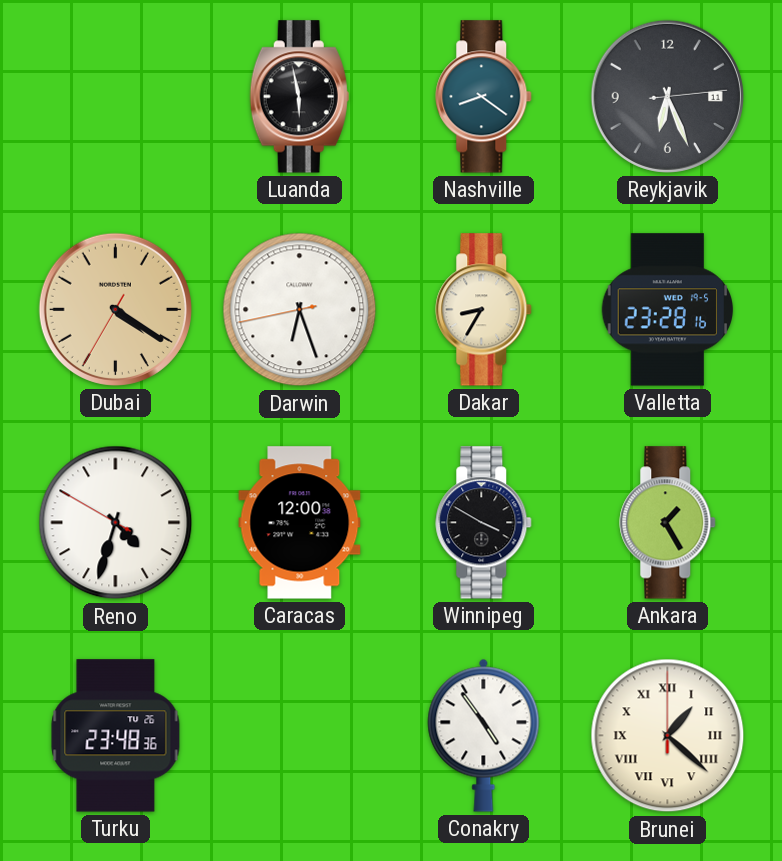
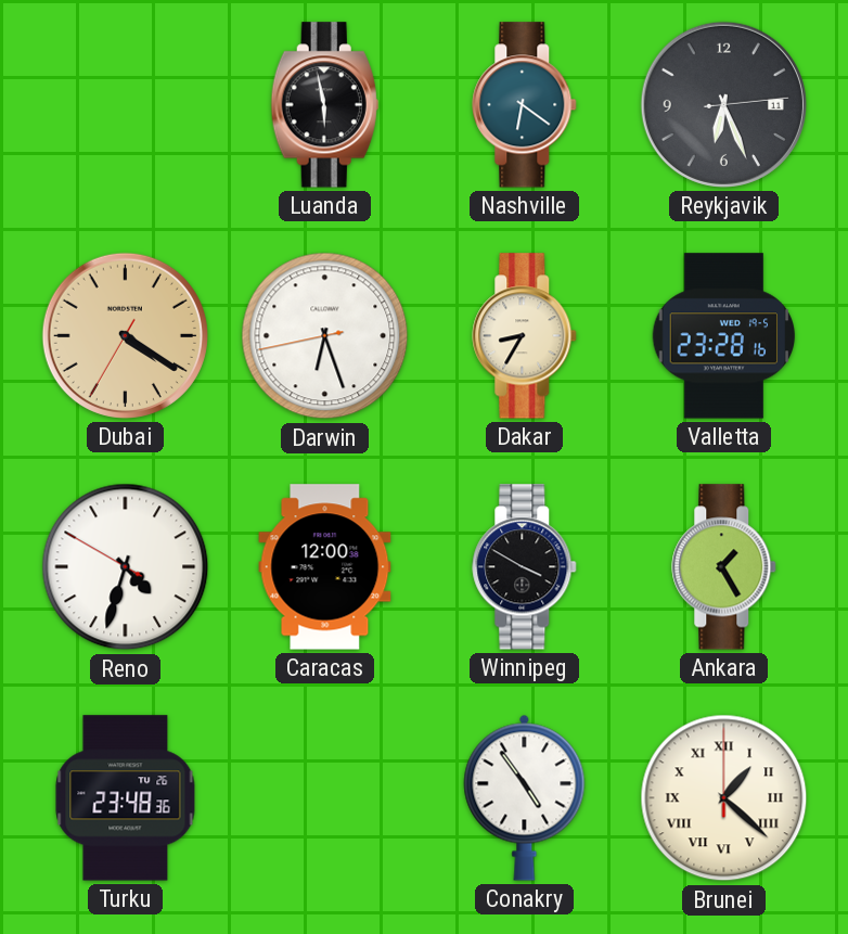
Nashville: 8:21 -> 6:21
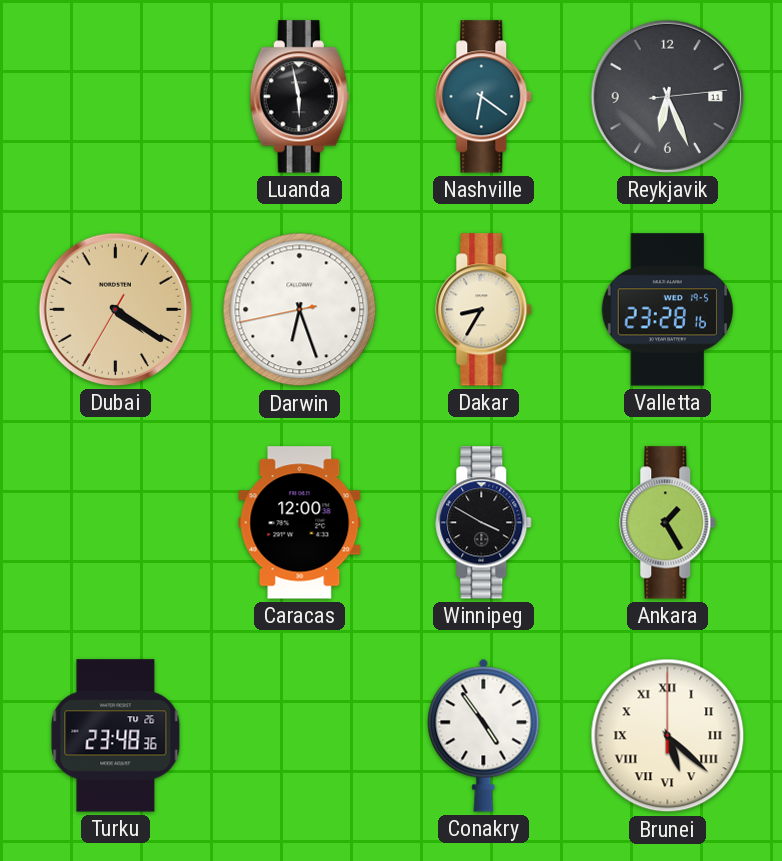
Reno: 4:32 -> none
Brunei: 1:22 -> 5:22
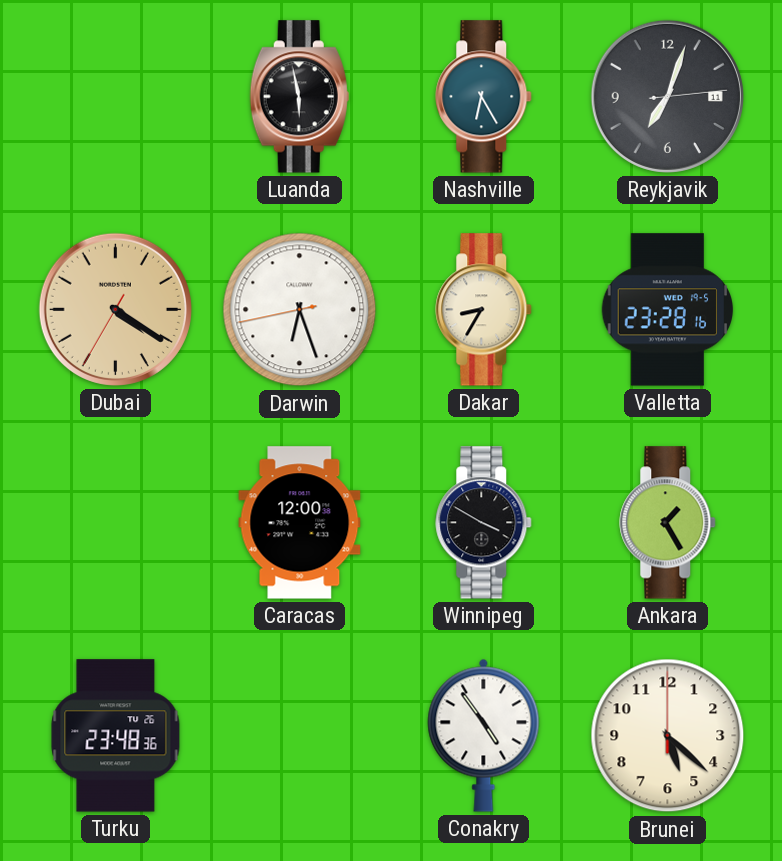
Nashville: 6:21 -> 6:25
Reykjavik: 6:26 -> 7:03
Brunei numerals: Roman -> Arabic
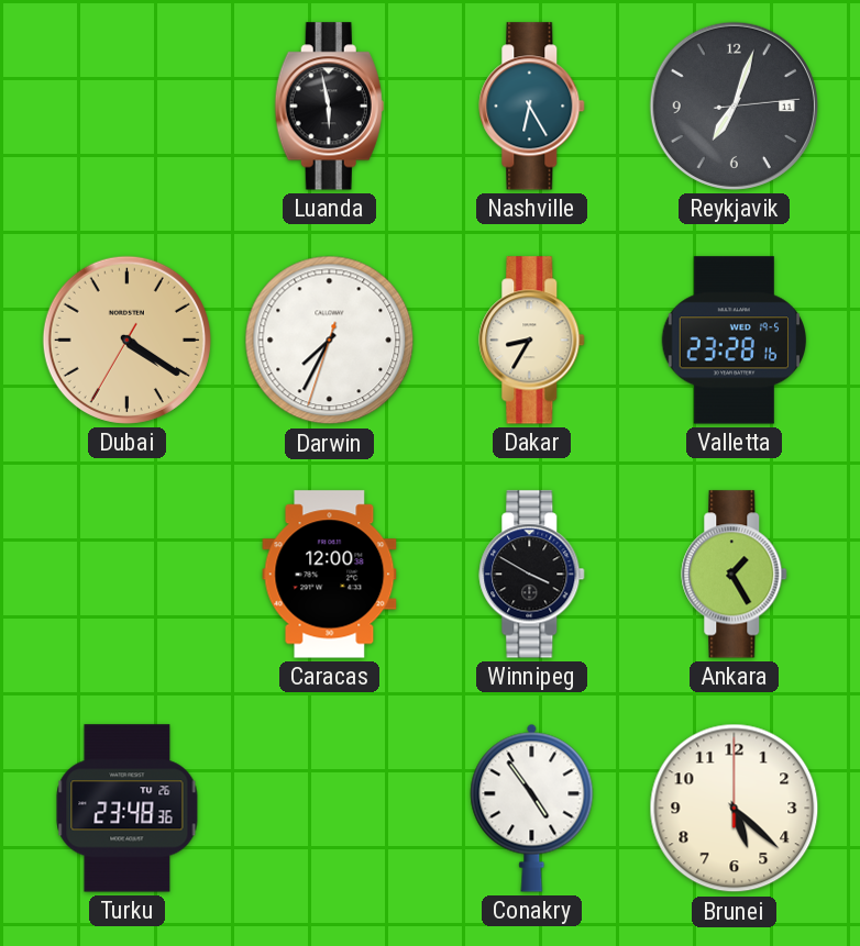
Darwin: 6:26 -> 7:34
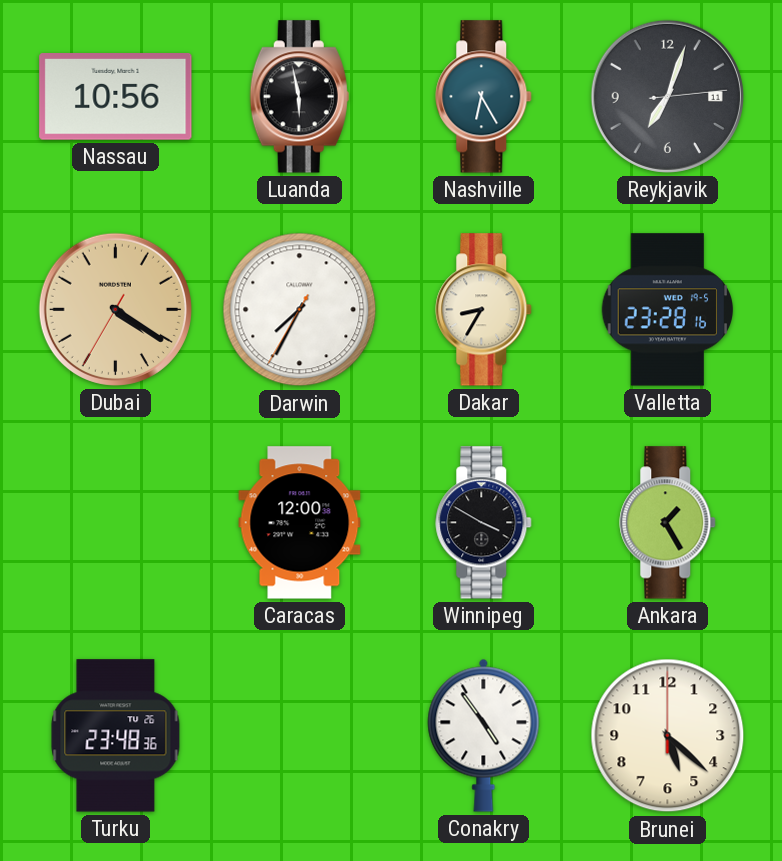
Nassau: none -> 10:56
Darwin: 7:34:33 -> 7:34:35
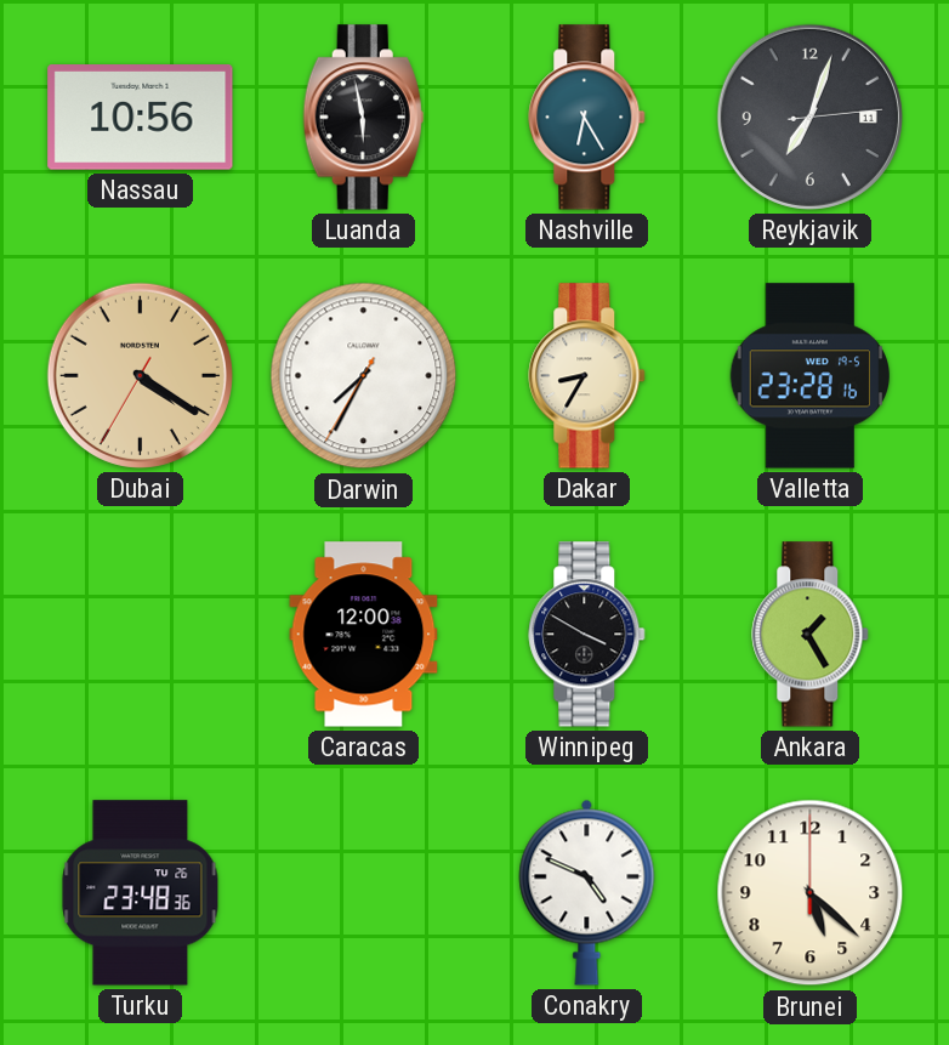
Conakry: 4:54 -> 4:49
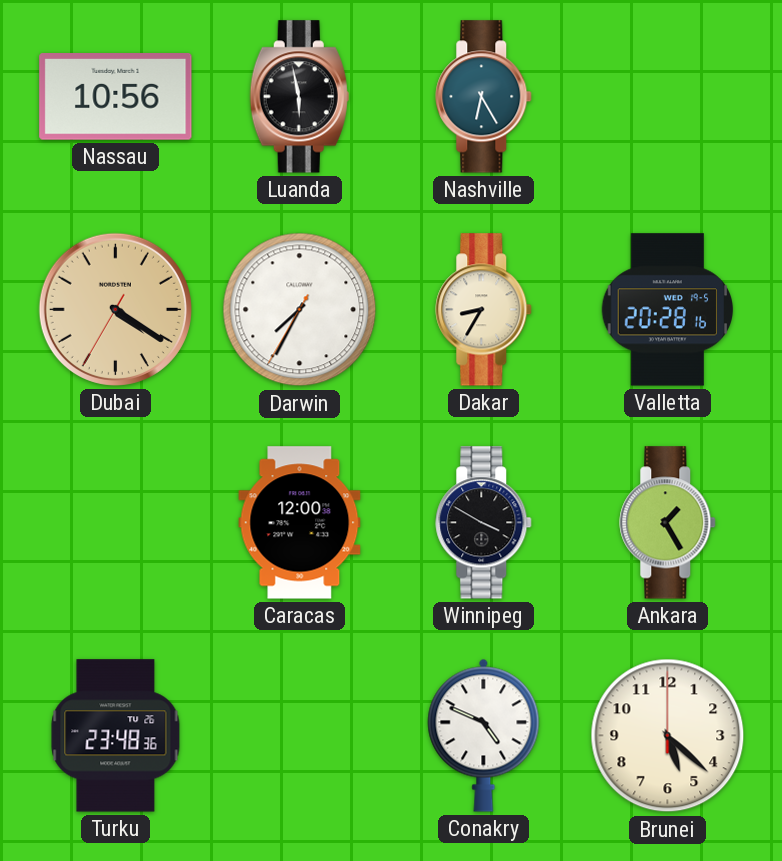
Reykjavik: 7:03 -> none
Valletta: 23:28 -> 20:28
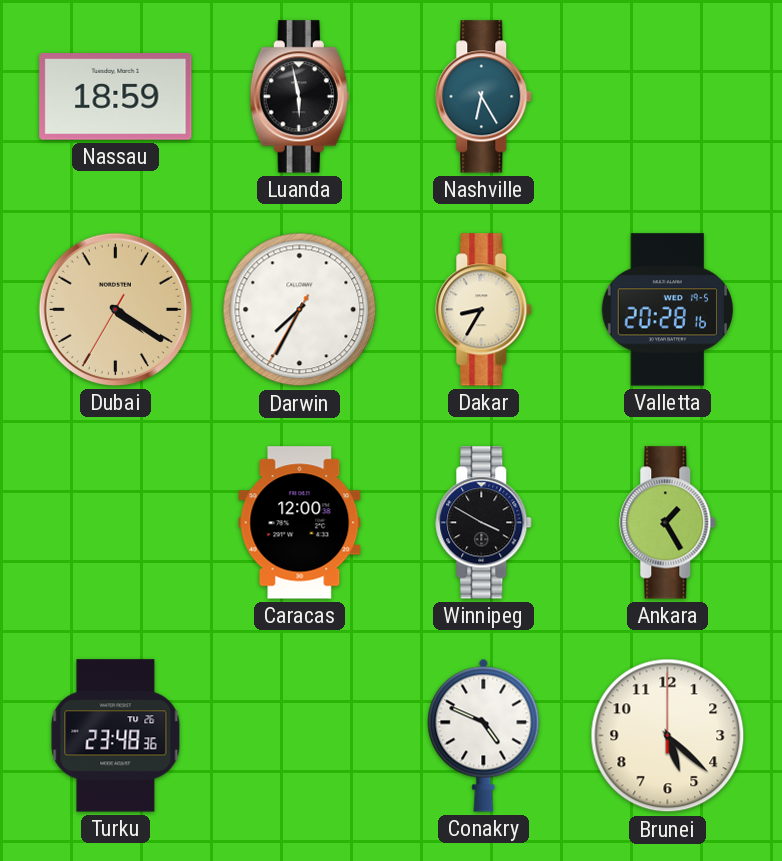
Nassau: 10:56 -> 18:59
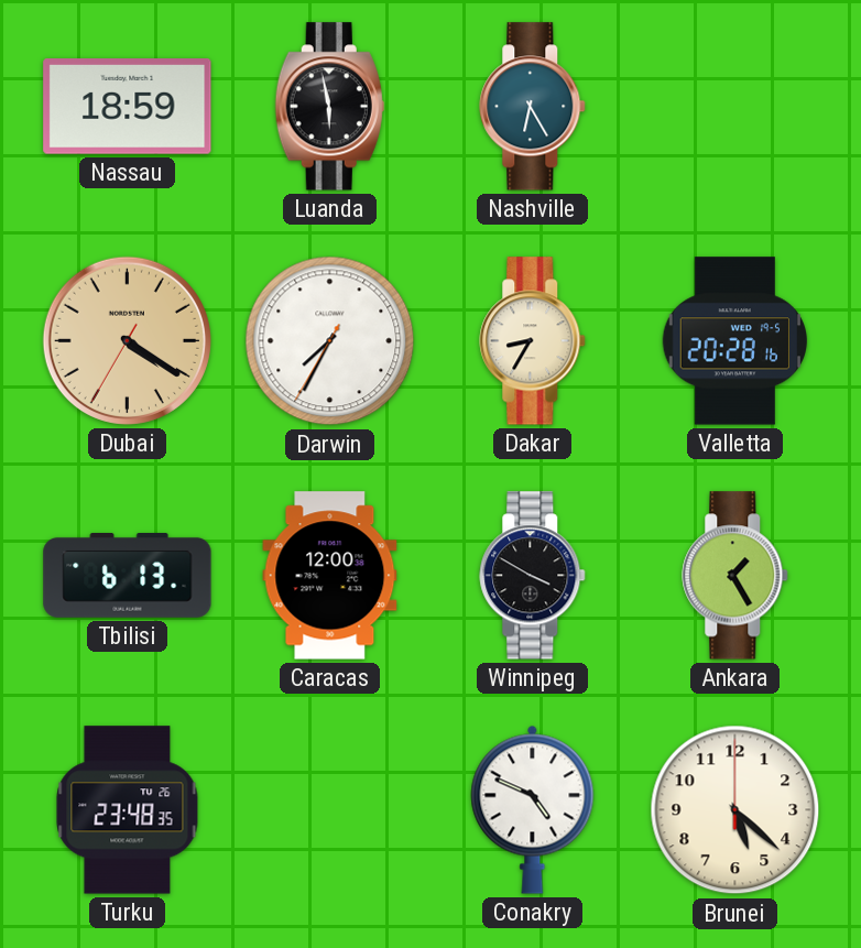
Tbilisi: none -> 6:13
Turku: 23:48:36 -> 23:48:35
